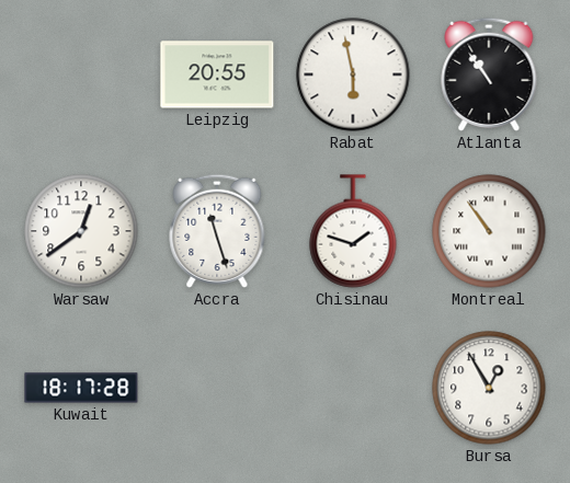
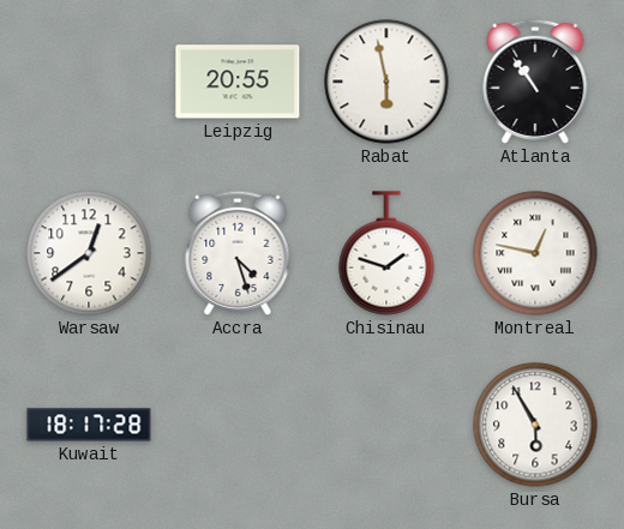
Accra: 11:27 -> 4:27
Montreal: 10:54 -> 12:47
Bursa: 12:55 -> 5:55
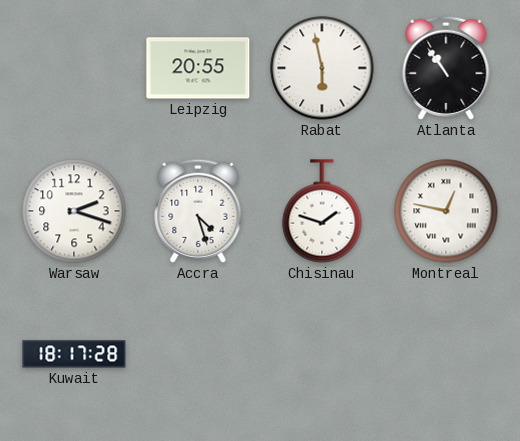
Warsaw: 12:39 -> 2:18
Bursa: 5:55 -> none
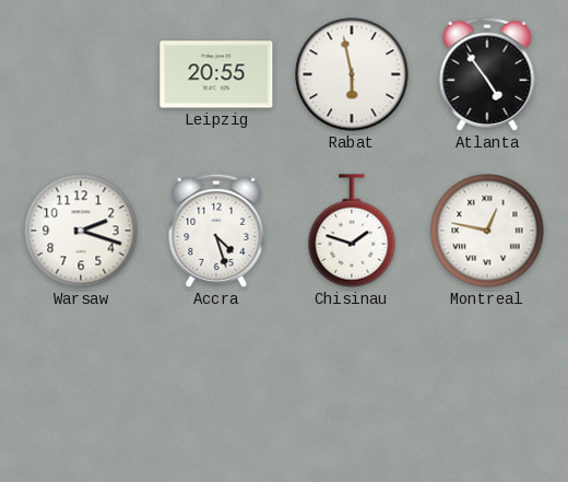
Atlanta: 10:54 -> 4:54
Kuwait: 18:17 -> none
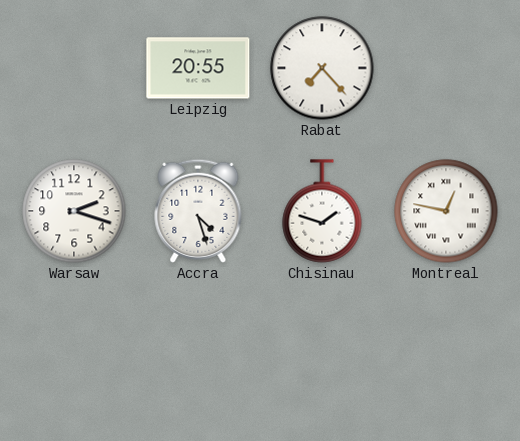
Rabat: 5:58 -> 7:23
Atlanta: 4:54 -> none
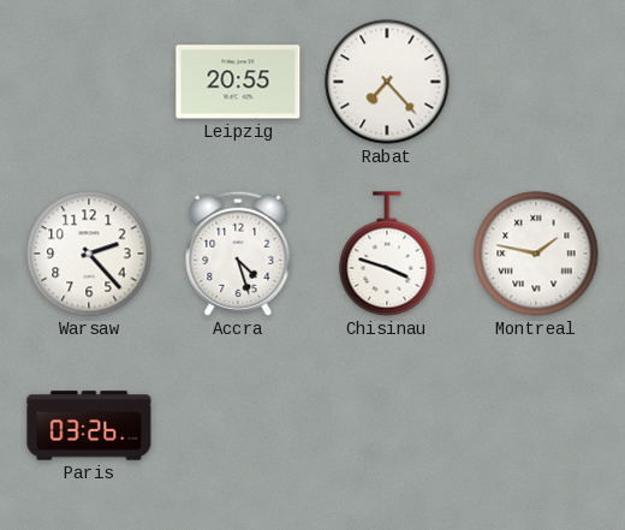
Warsaw: 2:18 -> 2:23
Chisinau: 1:48 -> 3:48
Montreal: 12:47 -> 1:47
Paris: none -> 03:26
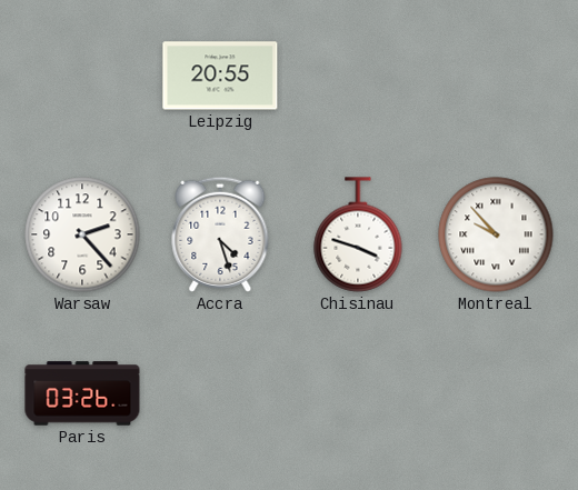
Rabat: 7:23 -> none
Montreal: 1:47 -> 9:53
